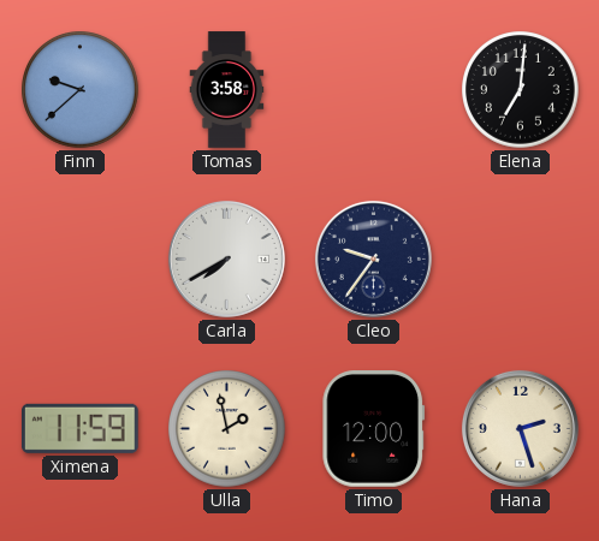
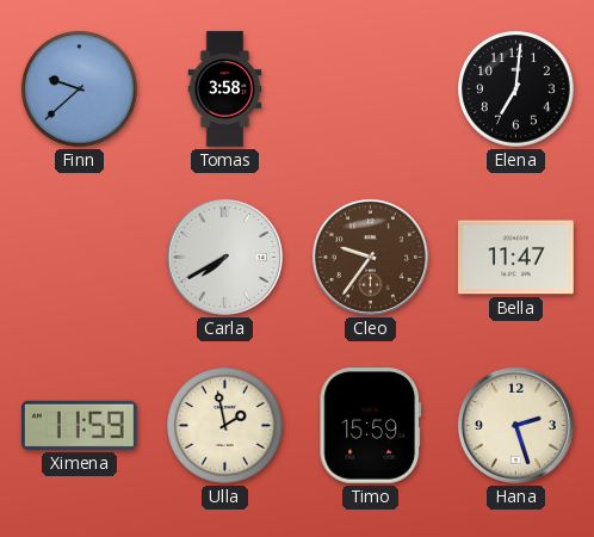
Cleo dial: navy -> brown
Bella: none -> 11:47
Timo: 12:00 -> 15:59
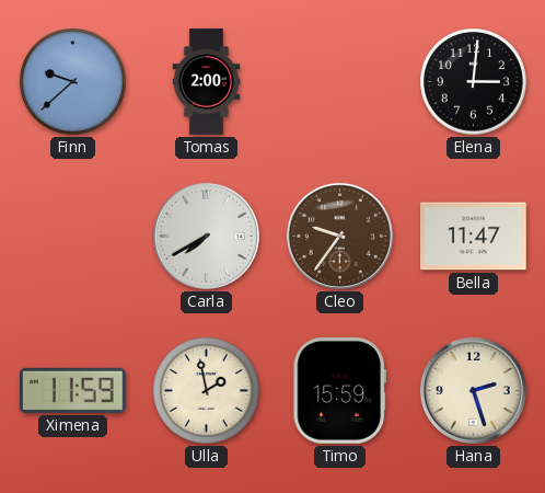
Tomas: 3:58 -> 2:00
Elena: 7:01 -> 3:01
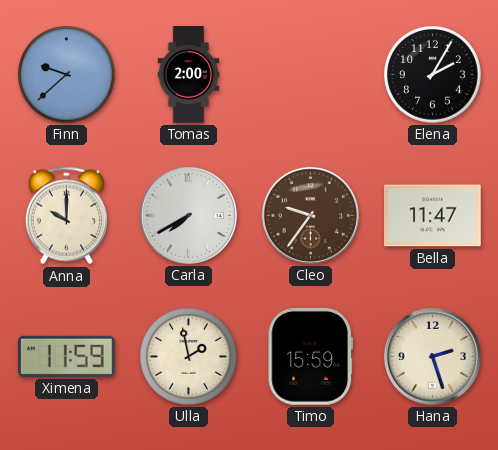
Elena: 3:01 -> 2:05
Anna: none -> 10:00
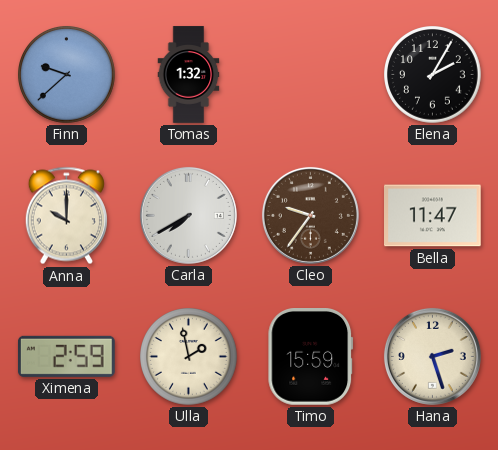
Tomas: 2:00 -> 1:32
Ximena: 11:59 -> 2:59
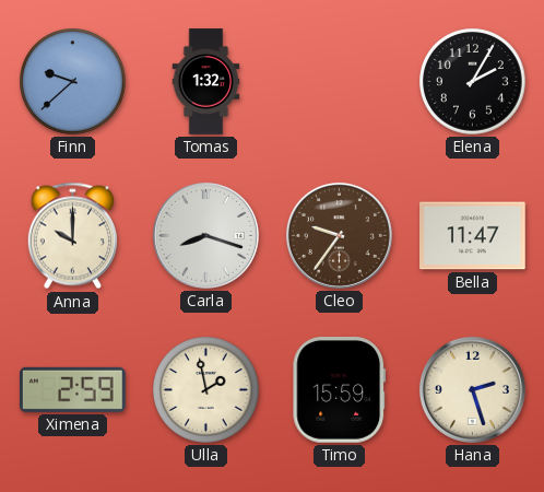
Carla: 7:40 -> 8:18
